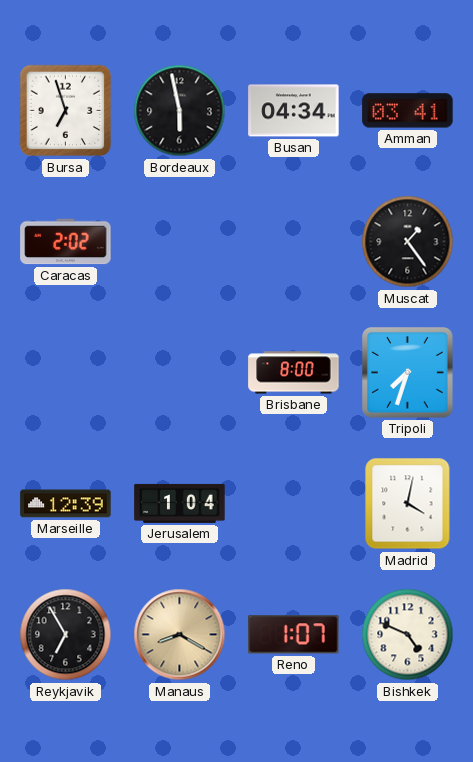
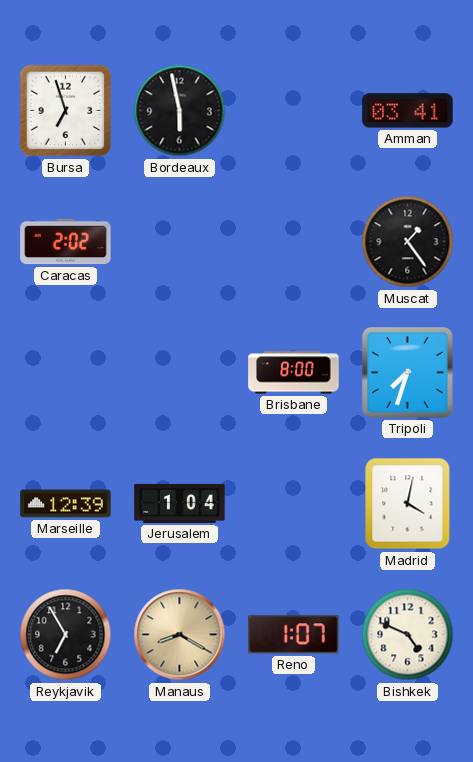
Busan: 04:34 -> none
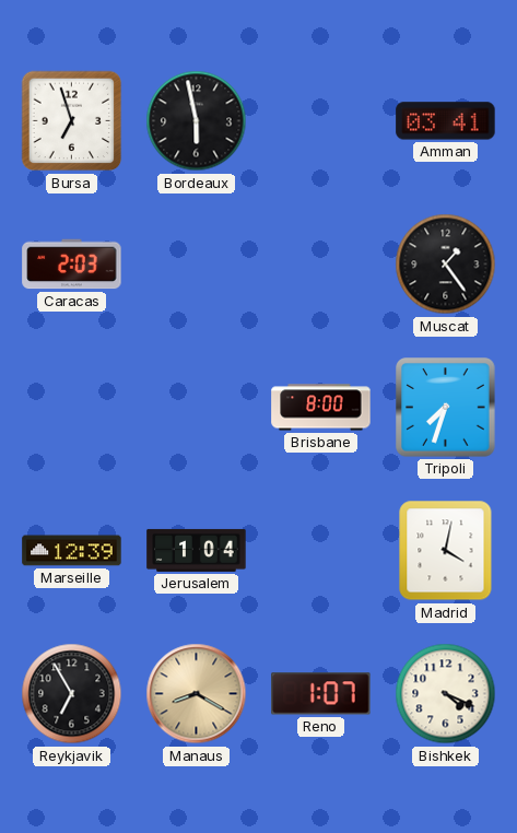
Caracas: 2:02 -> 2:03
Bishkek: 4:49 -> 4:19
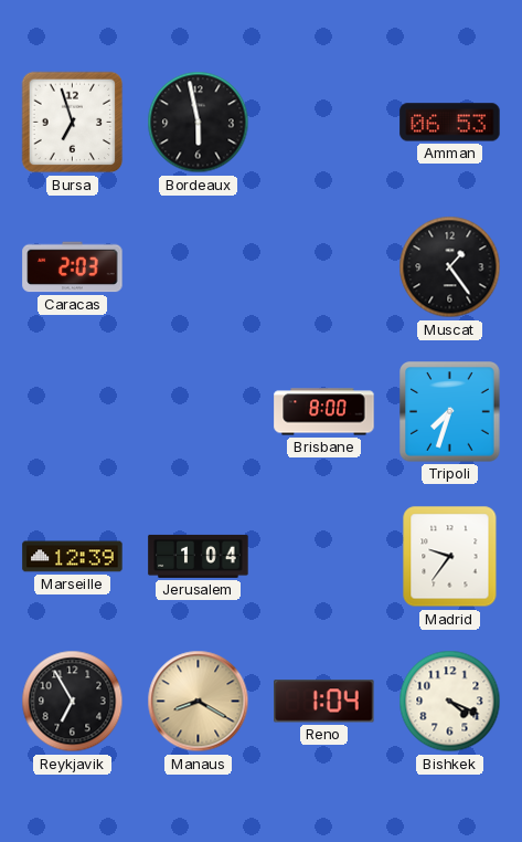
Amman: 03:41 -> 06:53
Madrid: 4:02 -> 9:36
Reno: 1:07 -> 1:04
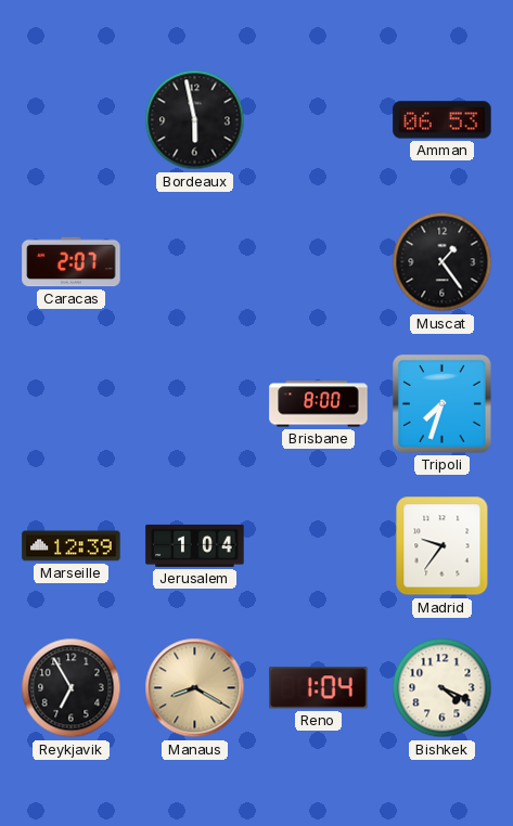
Bursa: 6:57 -> none
Caracas: 2:03 -> 2:07
